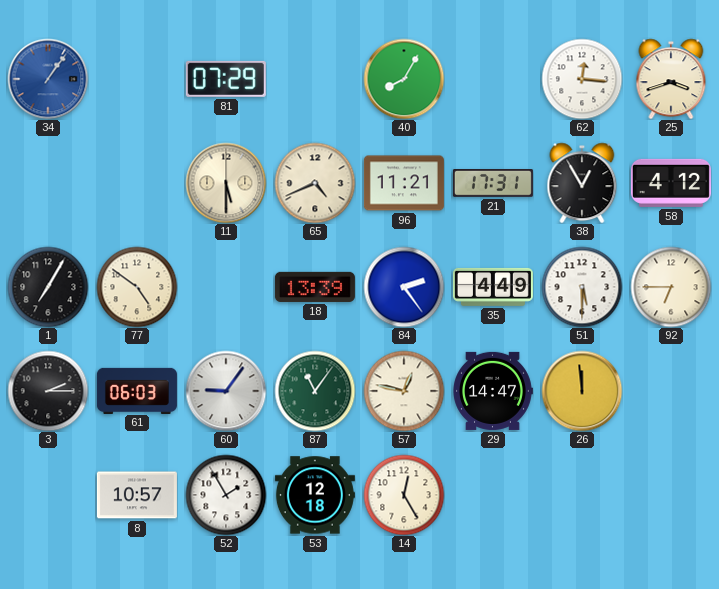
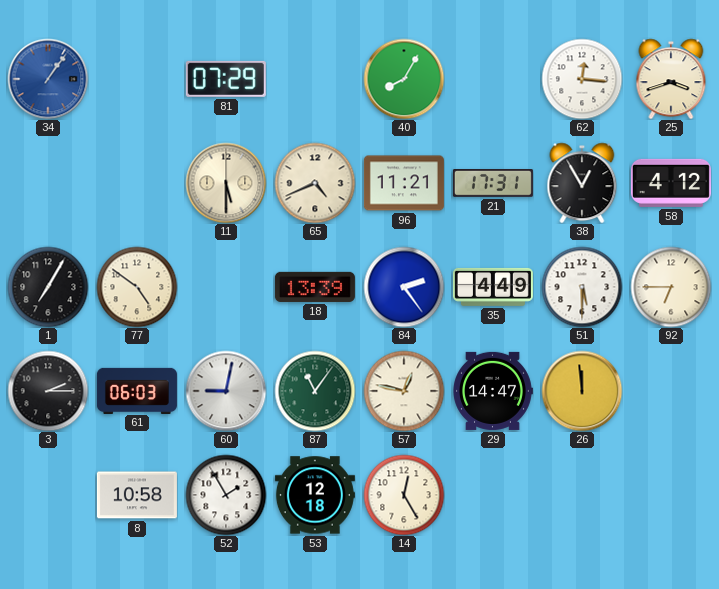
60: 9:06 -> 9:02
8: 10:57 -> 10:58
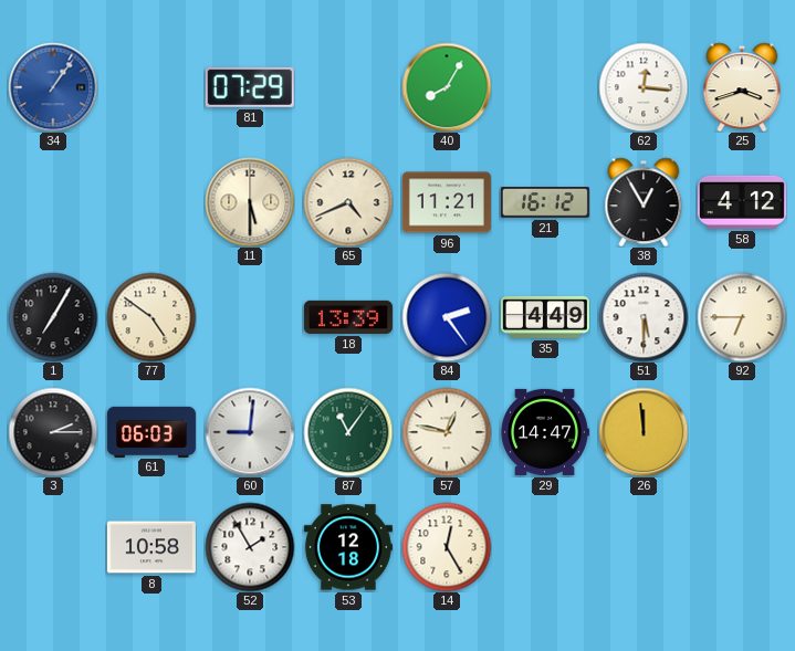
21: 17:31 -> 16:12
60: 9:02 -> 9:01
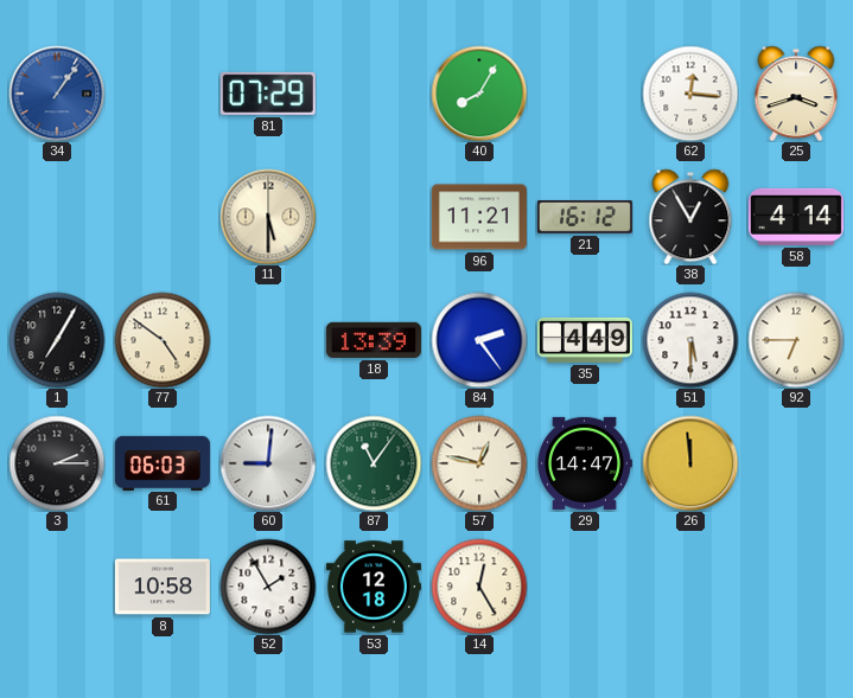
65: 4:41 -> none
58: 4:12 -> 4:14
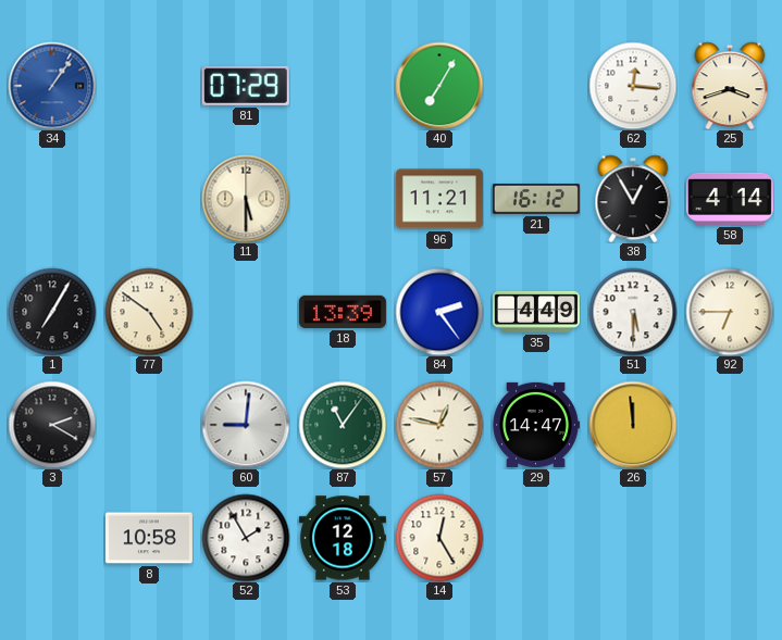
40: 8:05 -> 7:05
3: 2:15 -> 2:20
61: 06:03 -> none
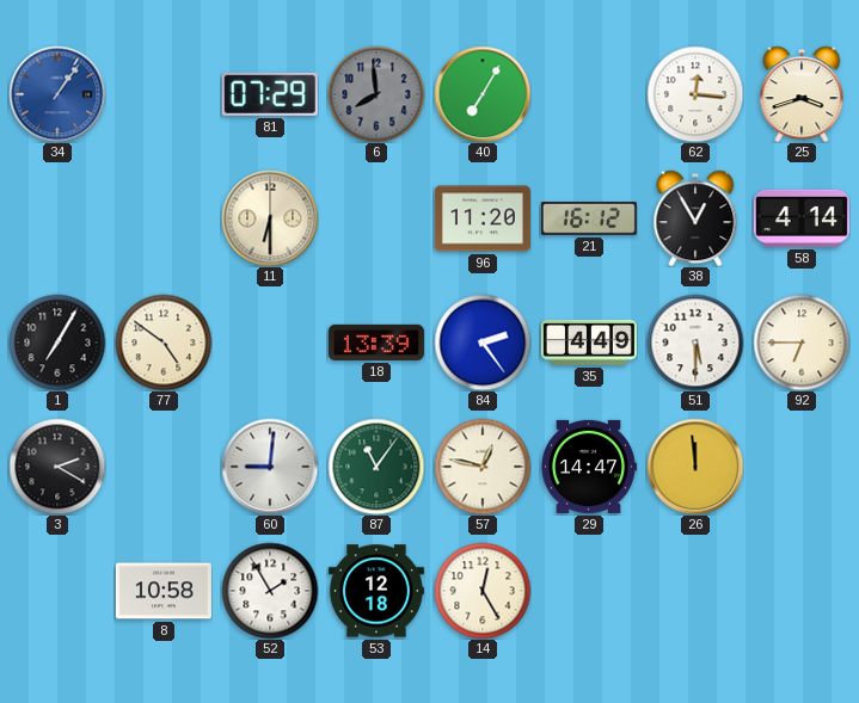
6: none -> 7:59
11: 5:30 -> 6:30
96: 11:21 -> 11:20
